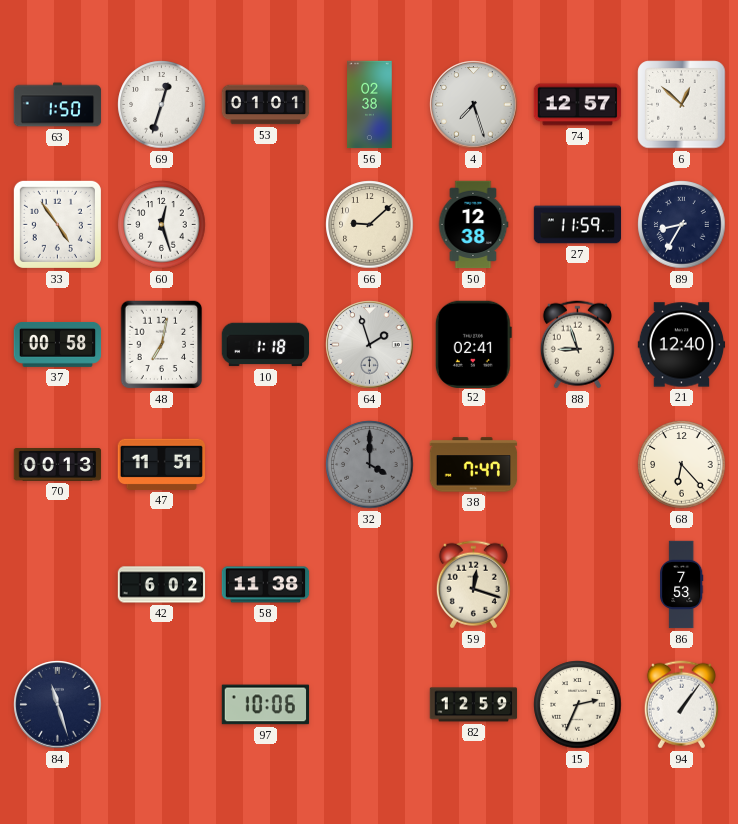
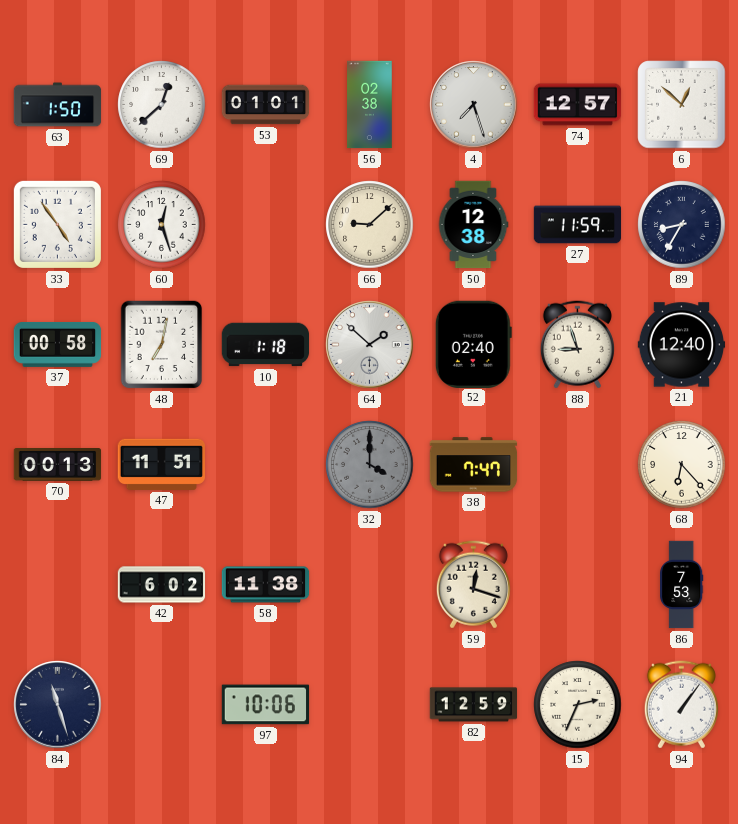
69: 12:33 -> 12:38
64: 1:57 -> 1:52
52: 02:41 -> 02:40
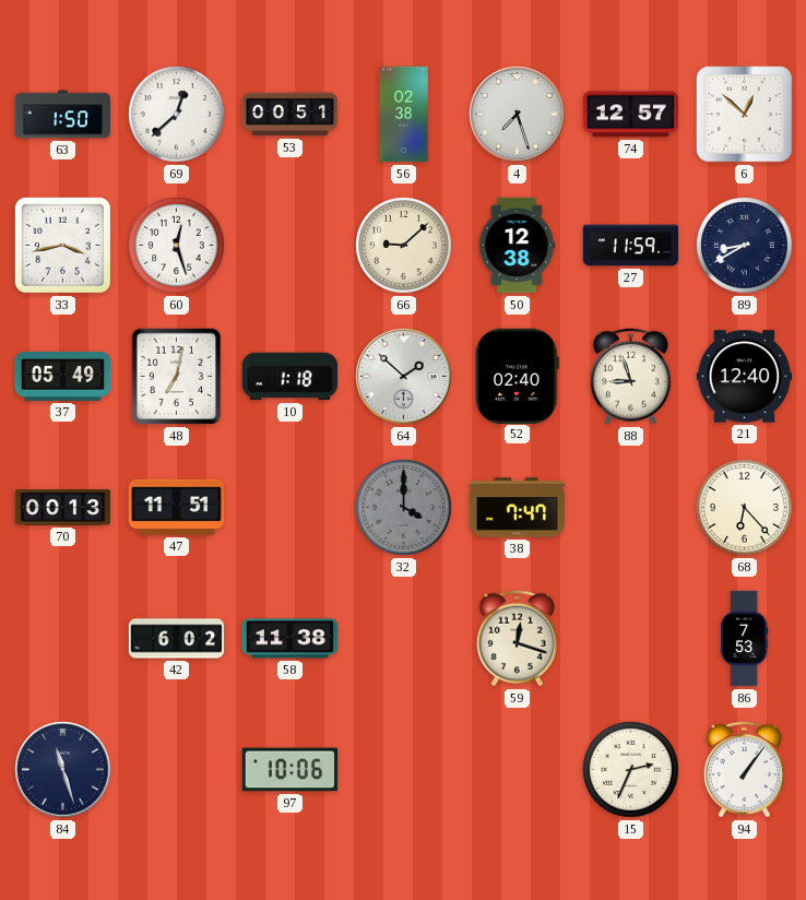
53: 01:01 -> 00:51
33: 4:54 -> 3:43
89: 8:35 -> 8:40
37: 00:58 -> 05:49
82: 12:59 -> none
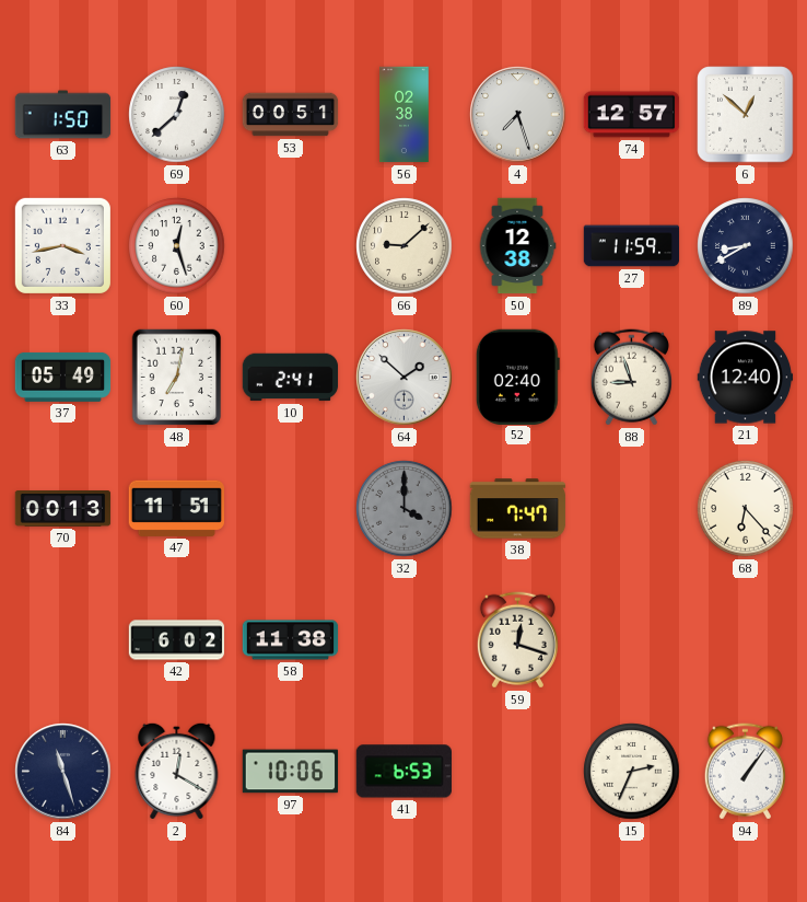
10: 1:18 -> 2:41
86: 7:53 -> none
2: none -> 12:20
41: none -> 6:53
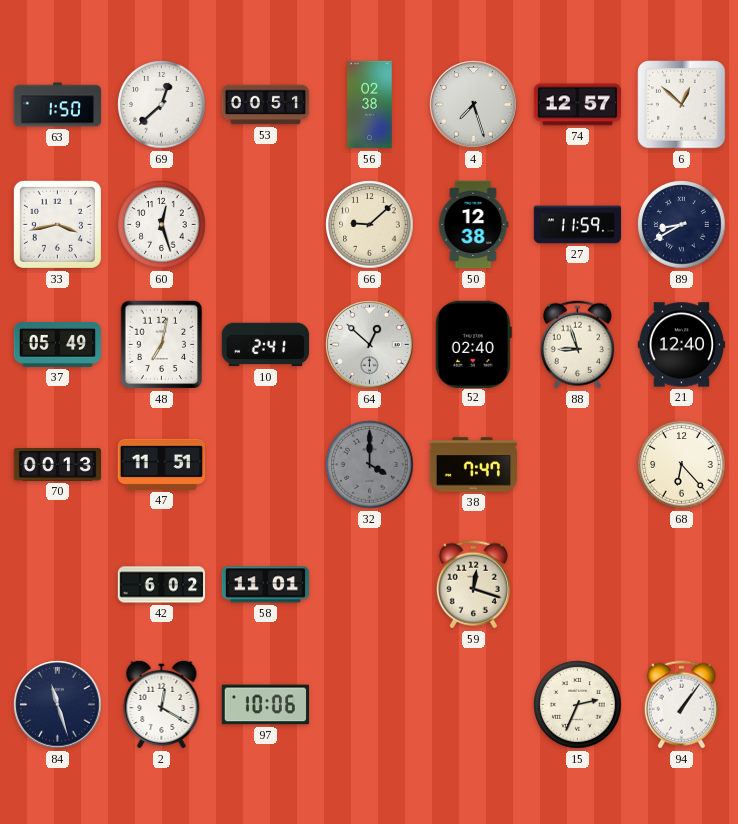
64: 1:52 -> 12:52
58: 11:38 -> 11:01
41: 6:53 -> none
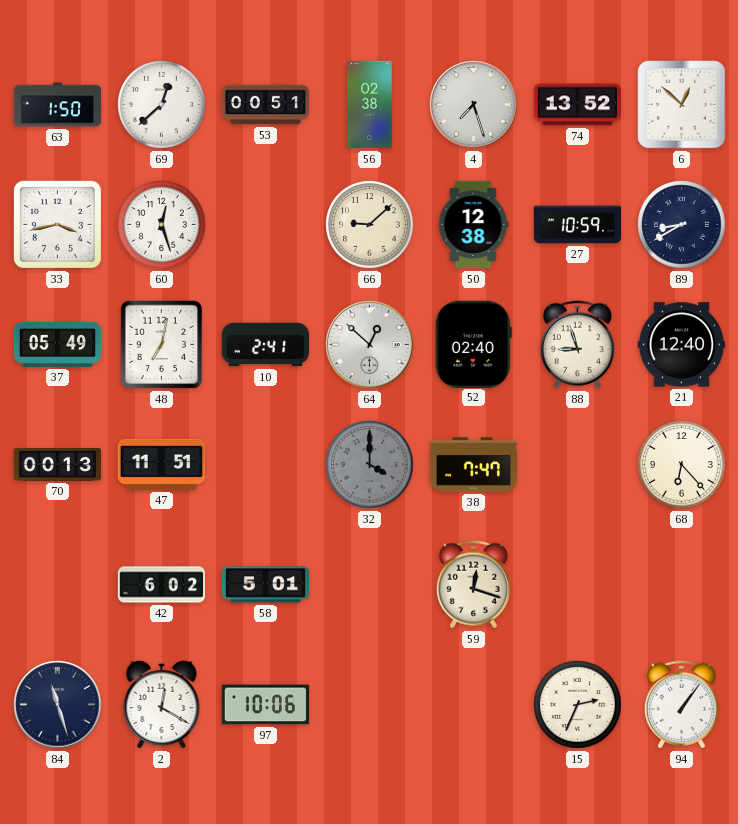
74: 12:57 -> 13:52
27: 11:59 -> 10:59
58: 11:01 -> 5:01
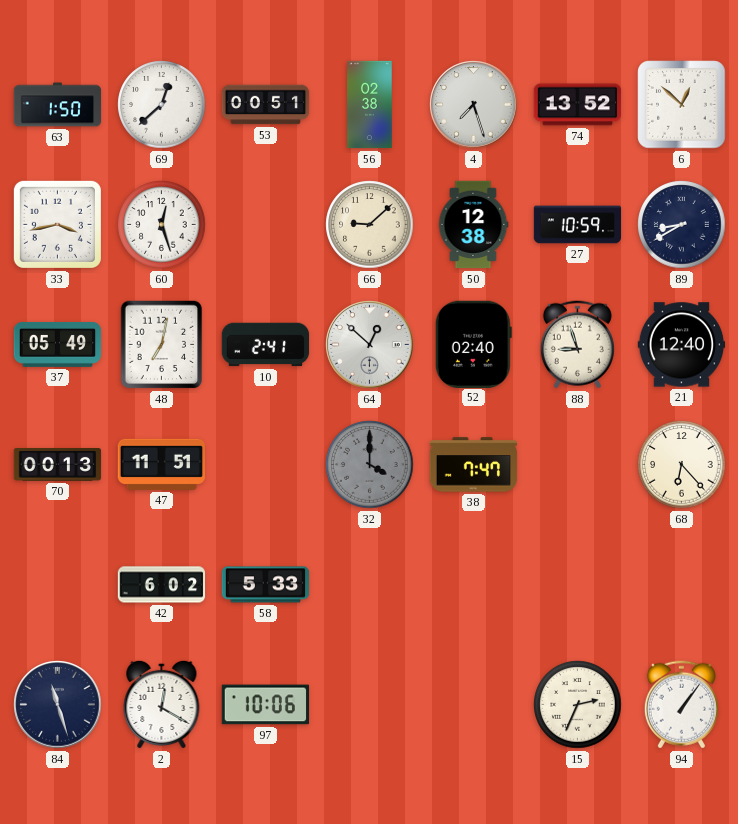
58: 5:01 -> 5:33
59: 12:18 -> none
